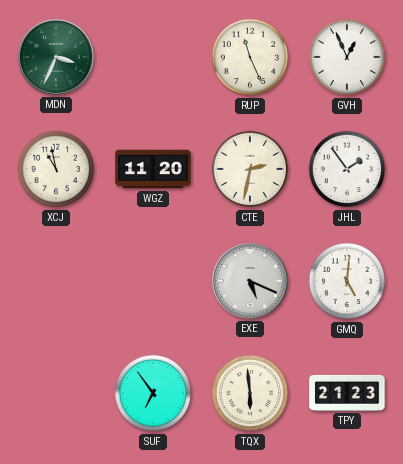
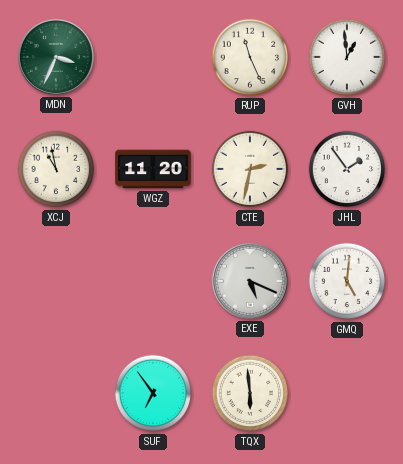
GVH: 12:56 -> 12:59
TPY: 21:23 -> none
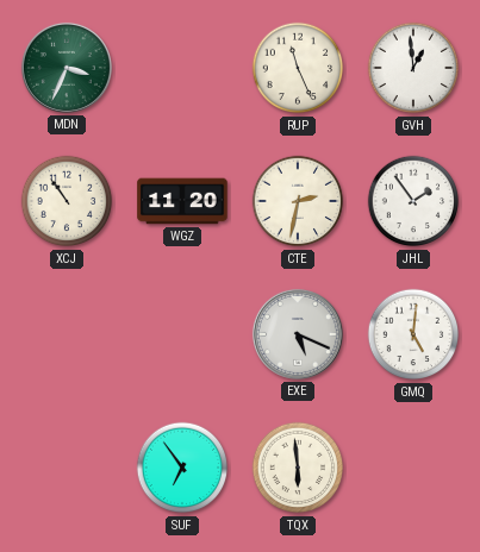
XCJ: 10:58 -> 10:54
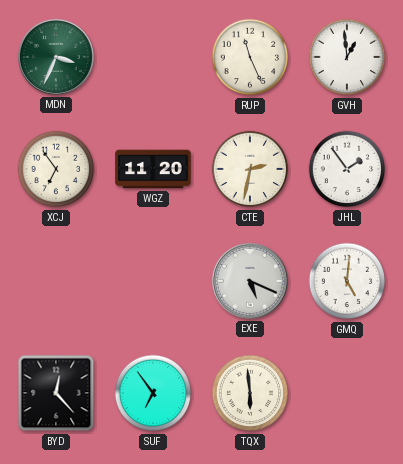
XCJ: 10:54 -> 6:54
BYD: none -> 12:23
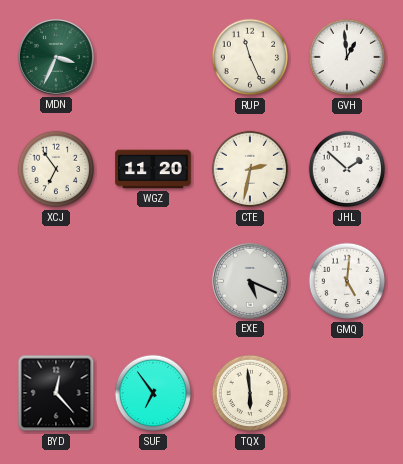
JHL: 1:54 -> 1:52
